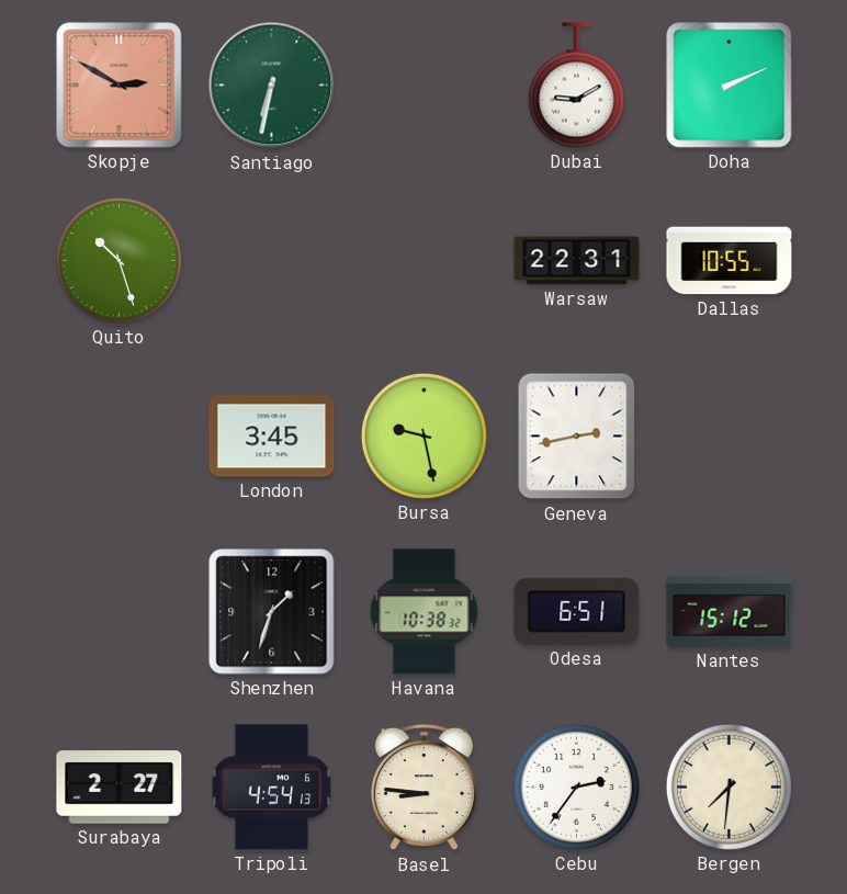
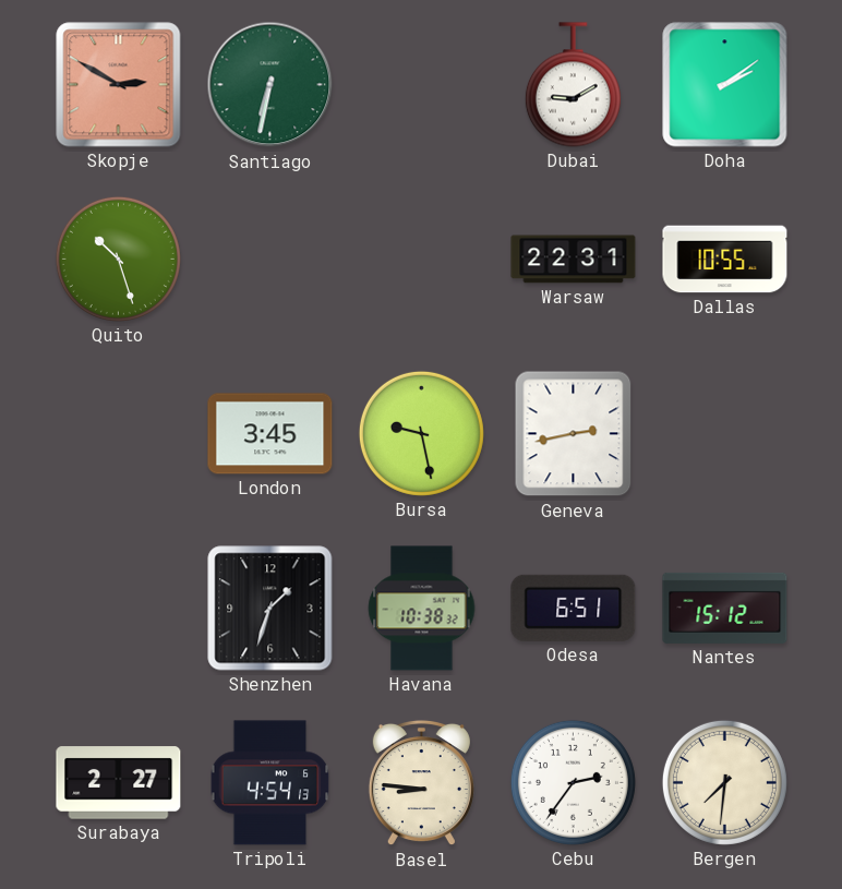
Doha: 2:11 -> 2:09
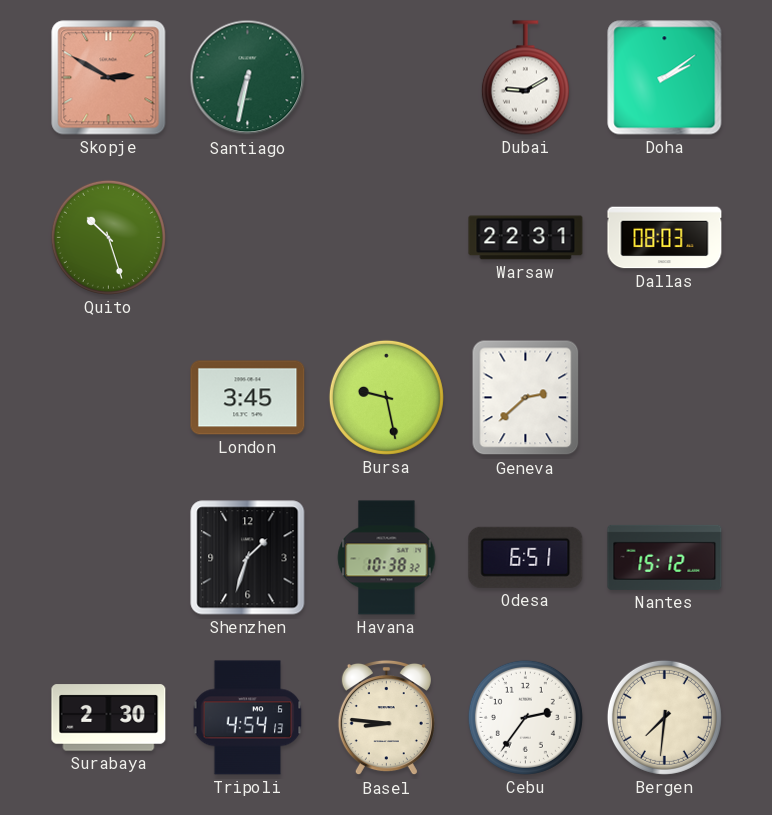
Dallas: 10:55 -> 08:03
Geneva: 2:43 -> 2:38
Surabaya: 2:27 -> 2:30
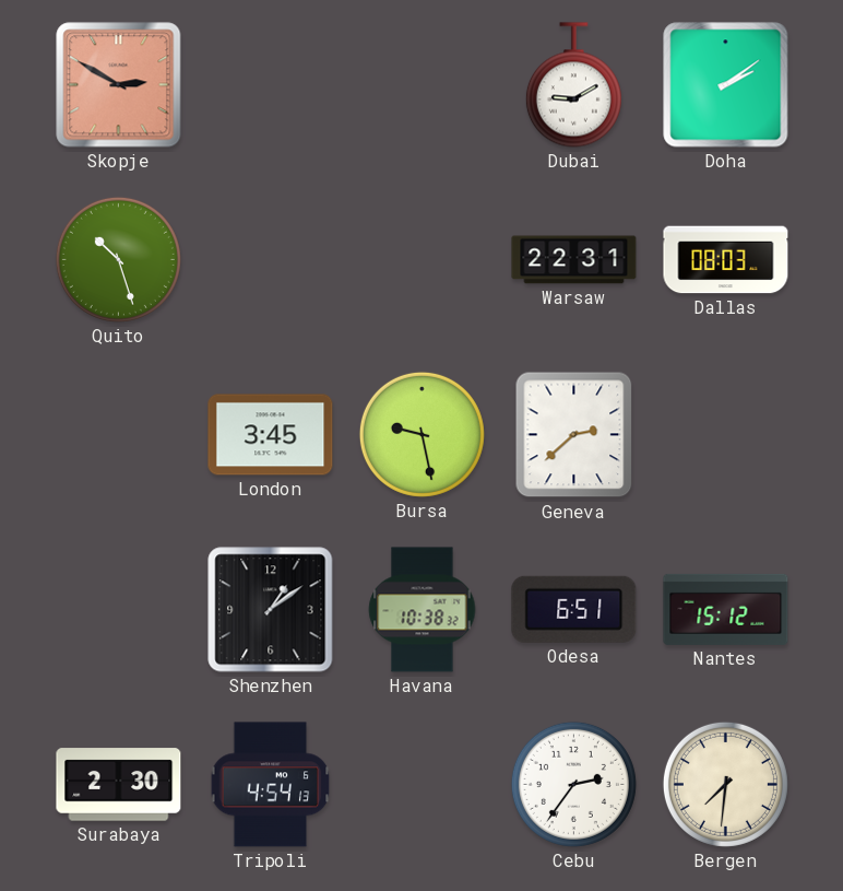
Santiago: 6:32 -> none
Shenzhen: 1:33 -> 1:09
Basel: 8:46 -> none
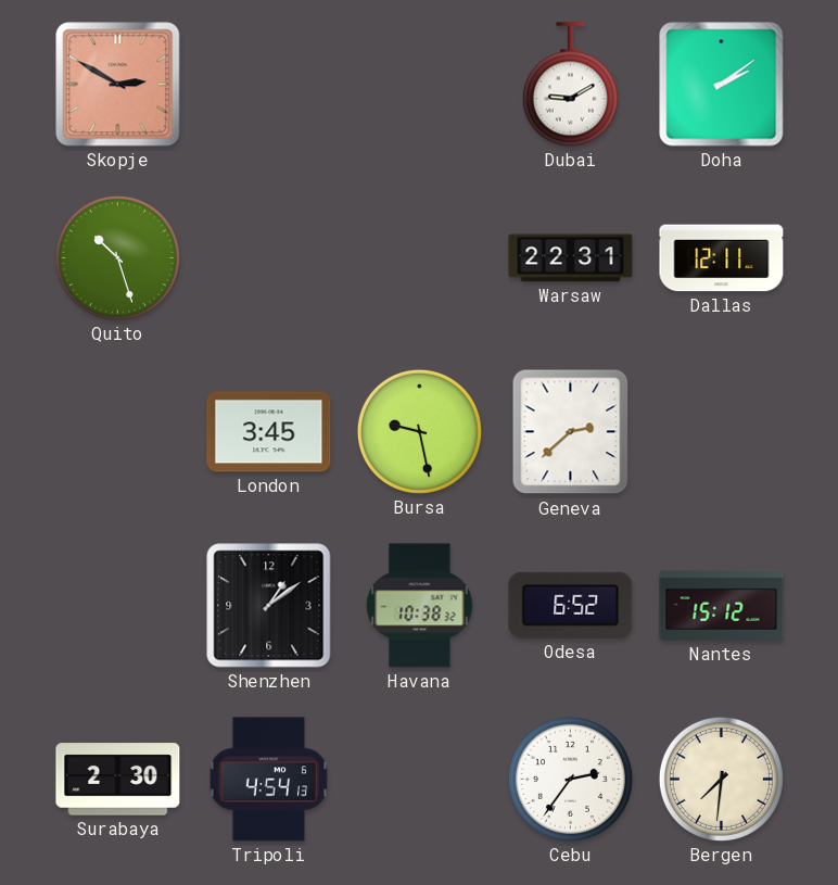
Dallas: 08:03 -> 12:11
Odesa: 6:51 -> 6:52
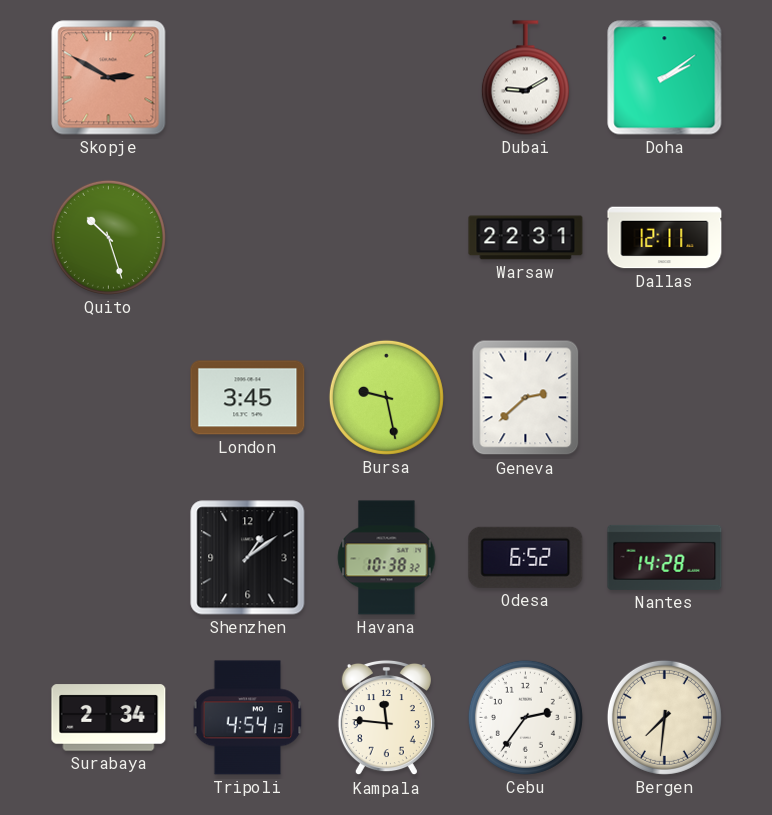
Nantes: 15:12 -> 14:28
Surabaya: 2:30 -> 2:34
Kampala: none -> 11:46
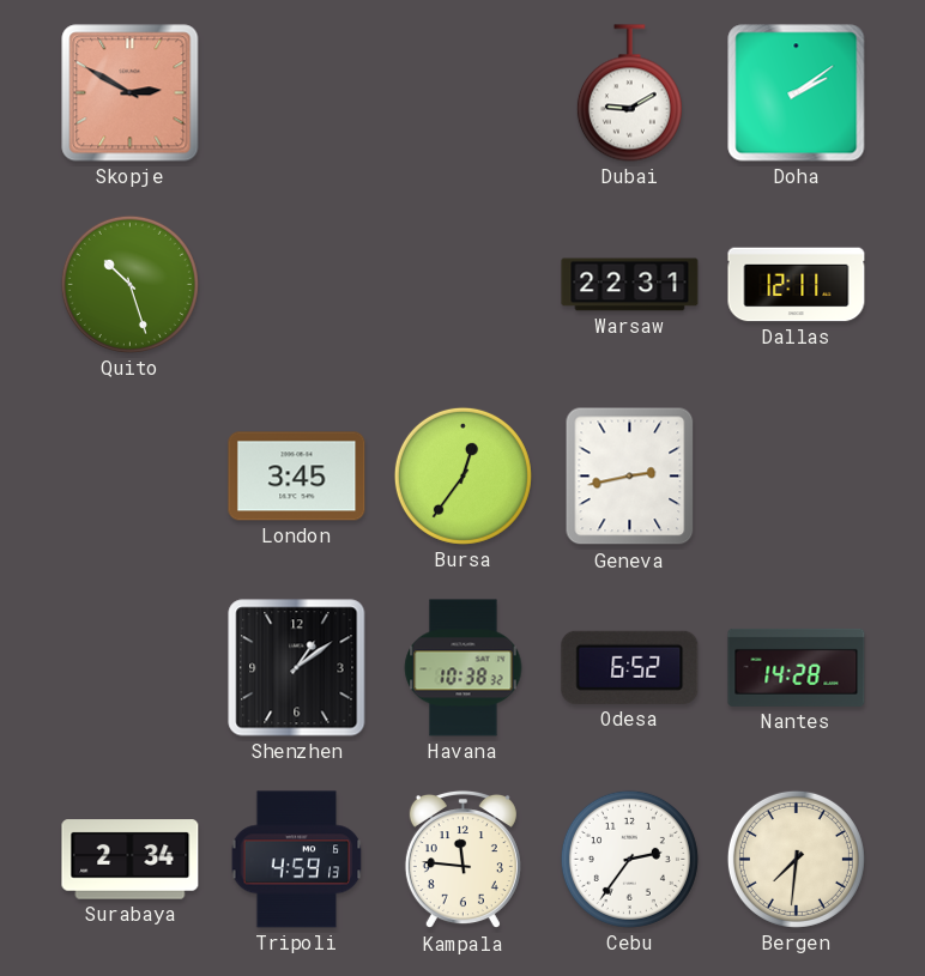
Bursa: 9:28 -> 12:36
Geneva: 2:38 -> 2:43
Tripoli: 4:54 -> 4:59
